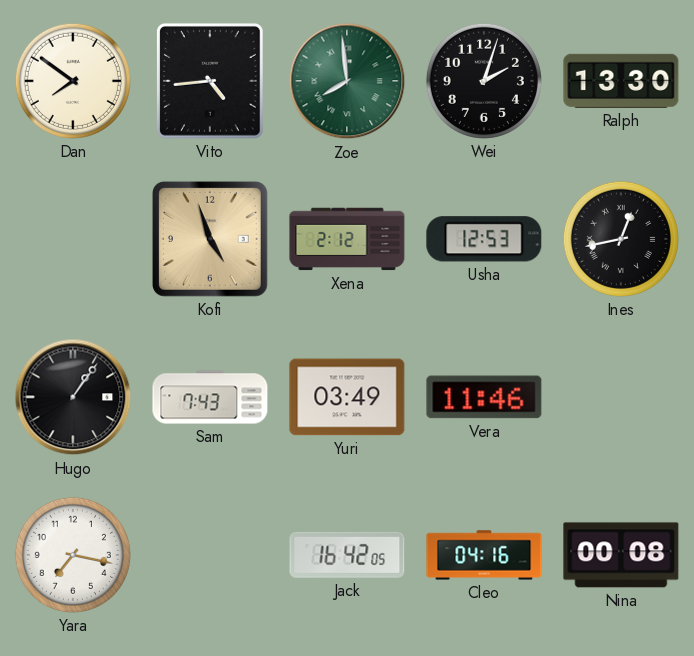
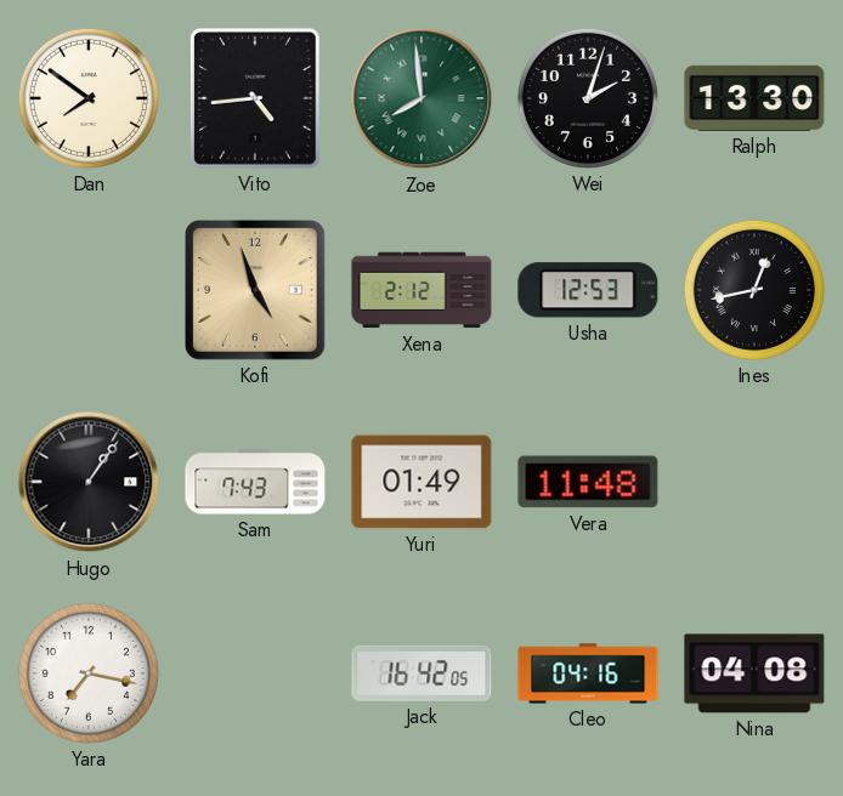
Yuri: 03:49 -> 01:49
Vera: 11:46 -> 11:48
Nina: 00:08 -> 04:08
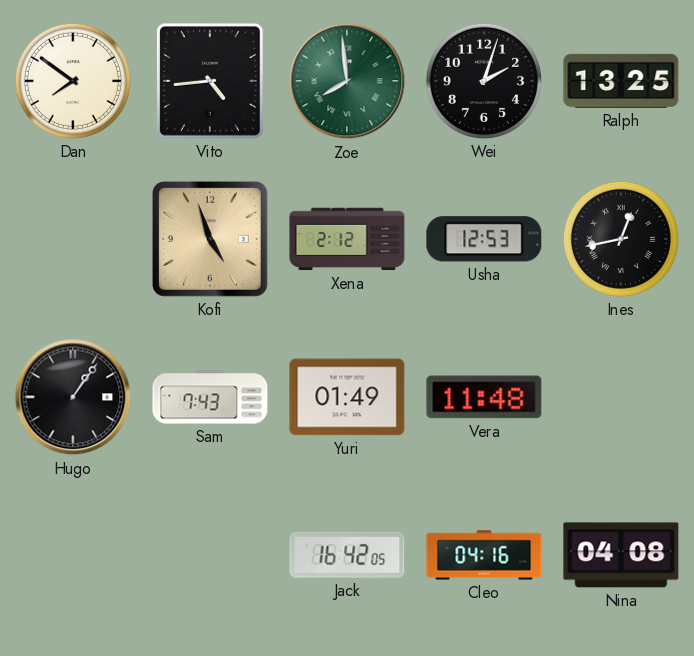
Ralph: 13:30 -> 13:25
Yara: 7:17 -> none
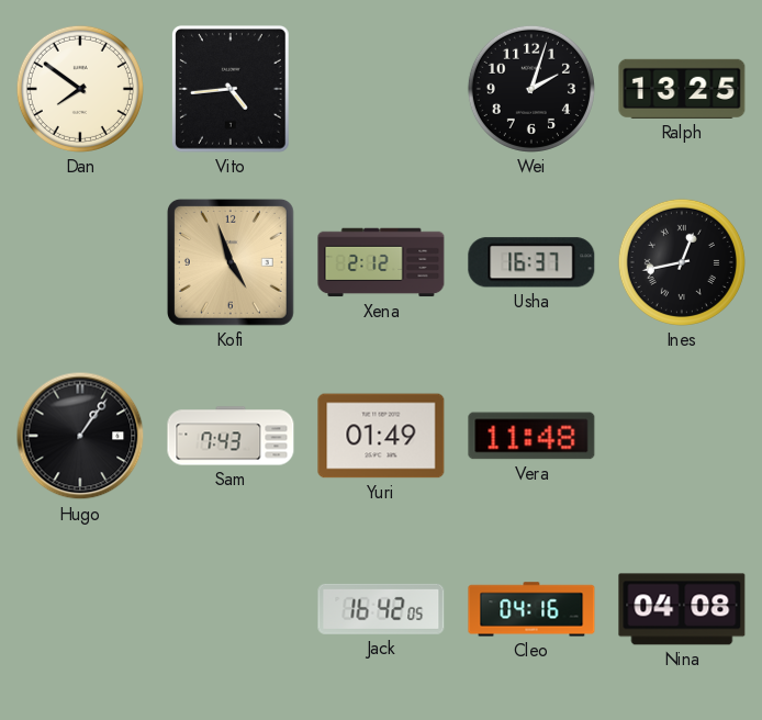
Zoe: 7:59 -> none
Usha: 12:53 -> 16:37
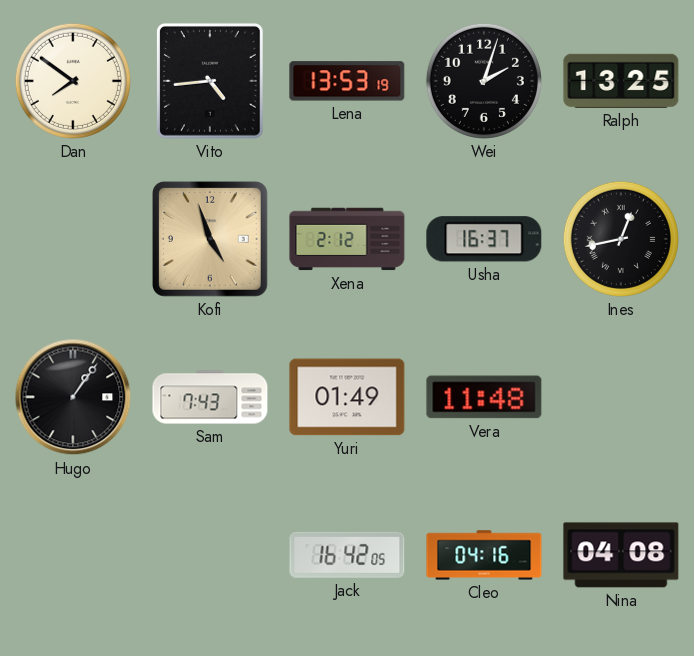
Lena: none -> 13:53
